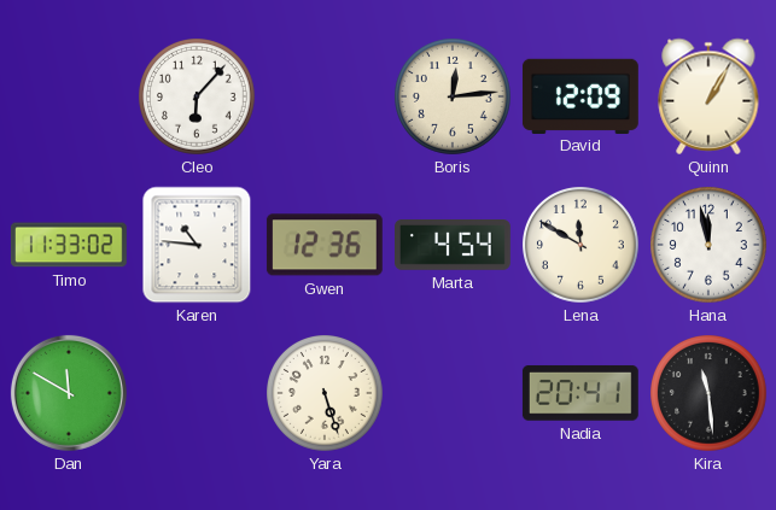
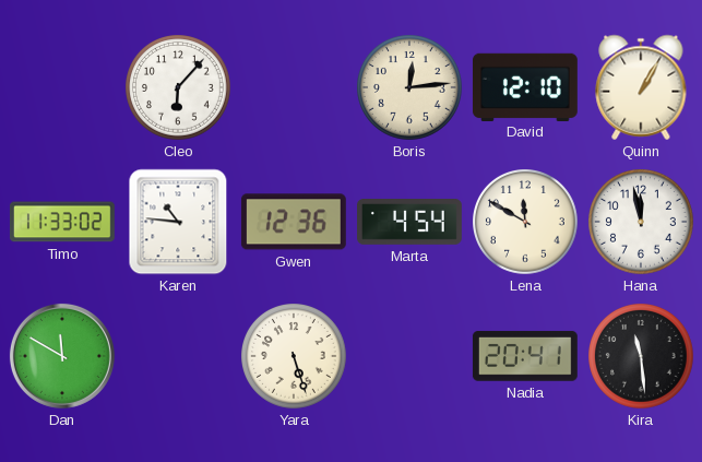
David: 12:09 -> 12:10
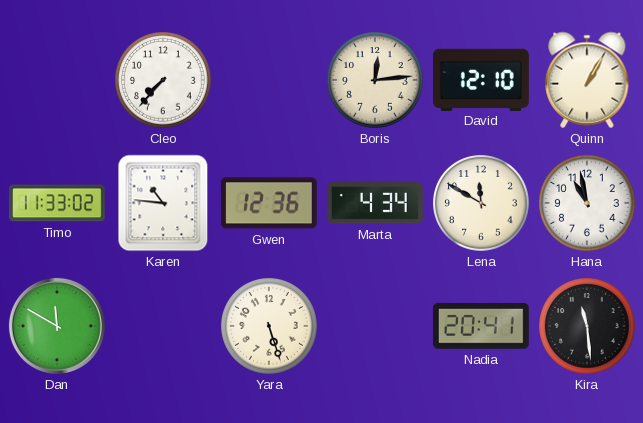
Cleo: 6:07 -> 7:37
Marta: 4:54 -> 4:34
Hana: 11:58 -> 10:58
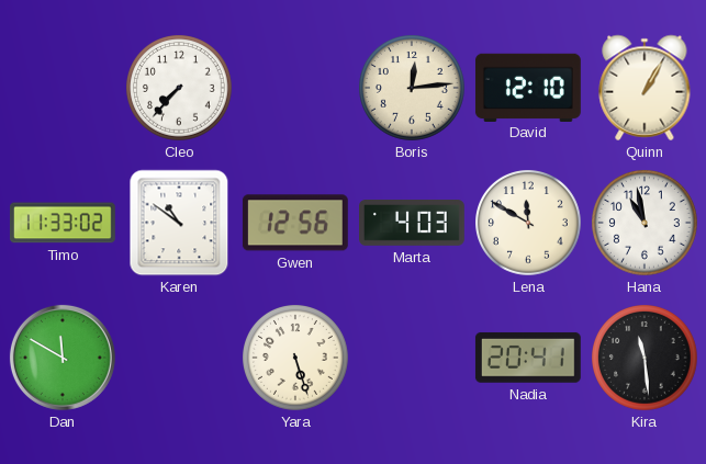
Karen: 10:46 -> 10:51
Gwen: 12:36 -> 12:56
Marta: 4:34 -> 4:03
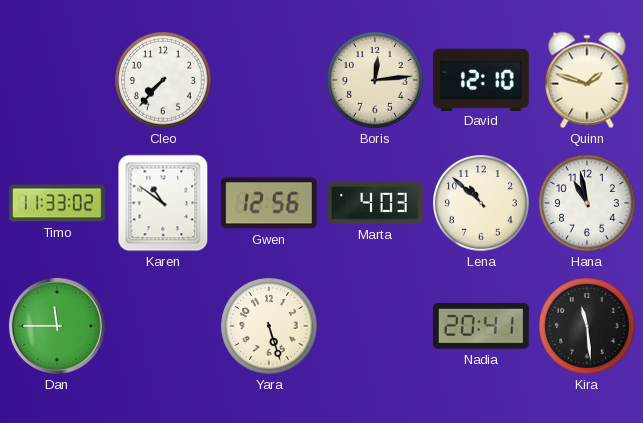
Quinn: 1:05 -> 1:48
Lena: 11:50 -> 10:52
Dan: 11:50 -> 11:45
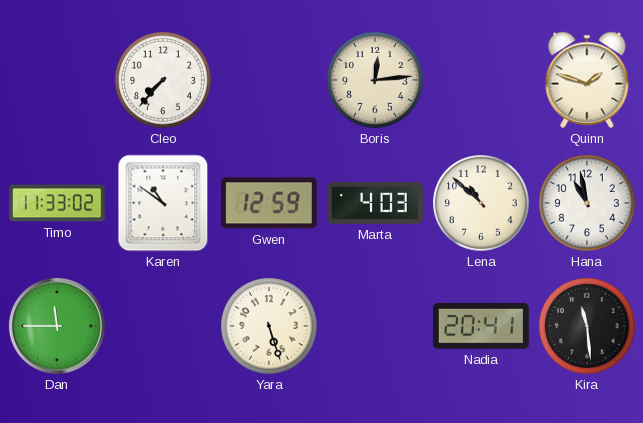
David: 12:10 -> none
Gwen: 12:56 -> 12:59
